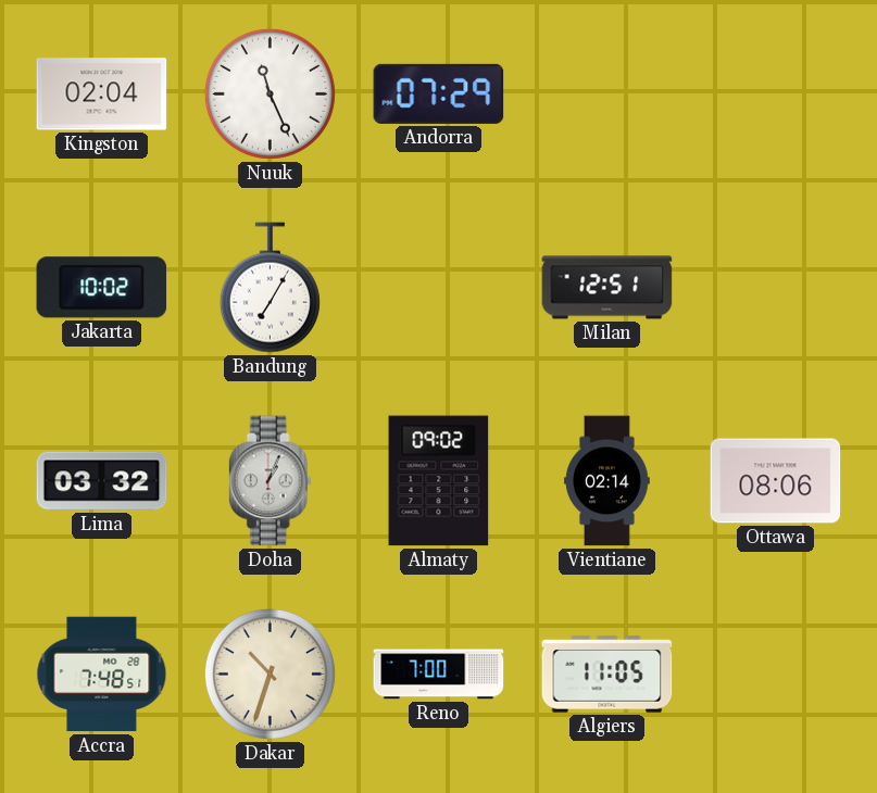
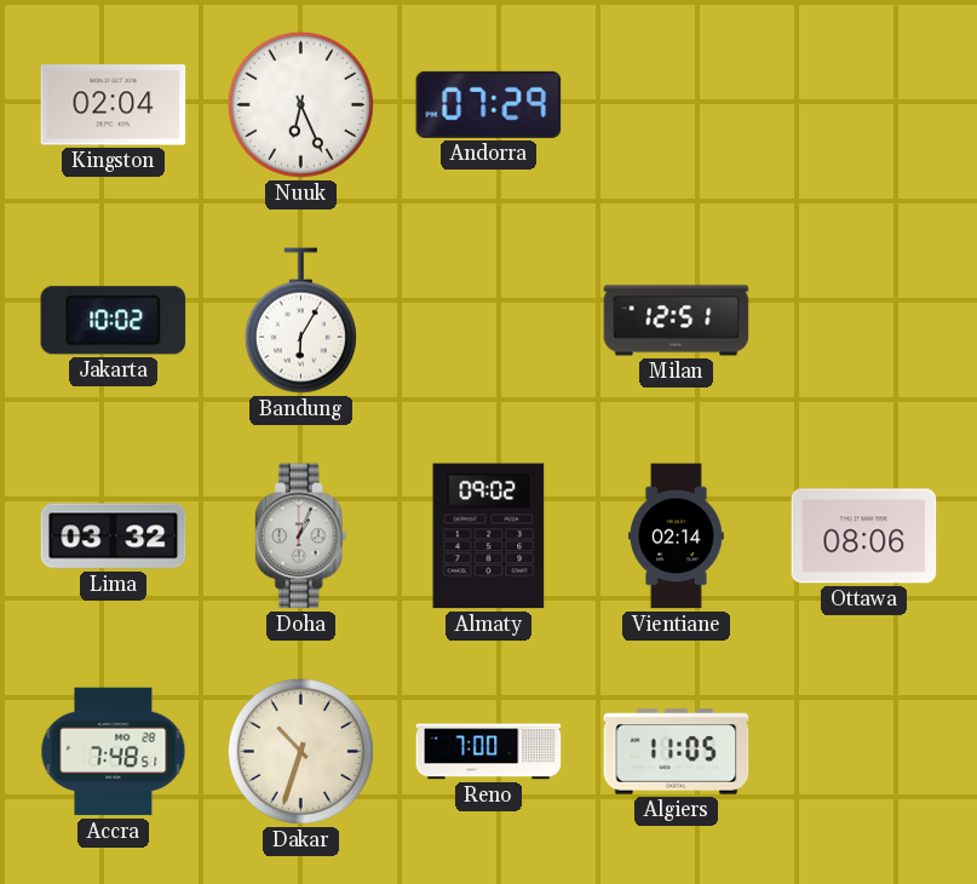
Nuuk: 11:26 -> 6:26
Bandung: 7:05 -> 6:05
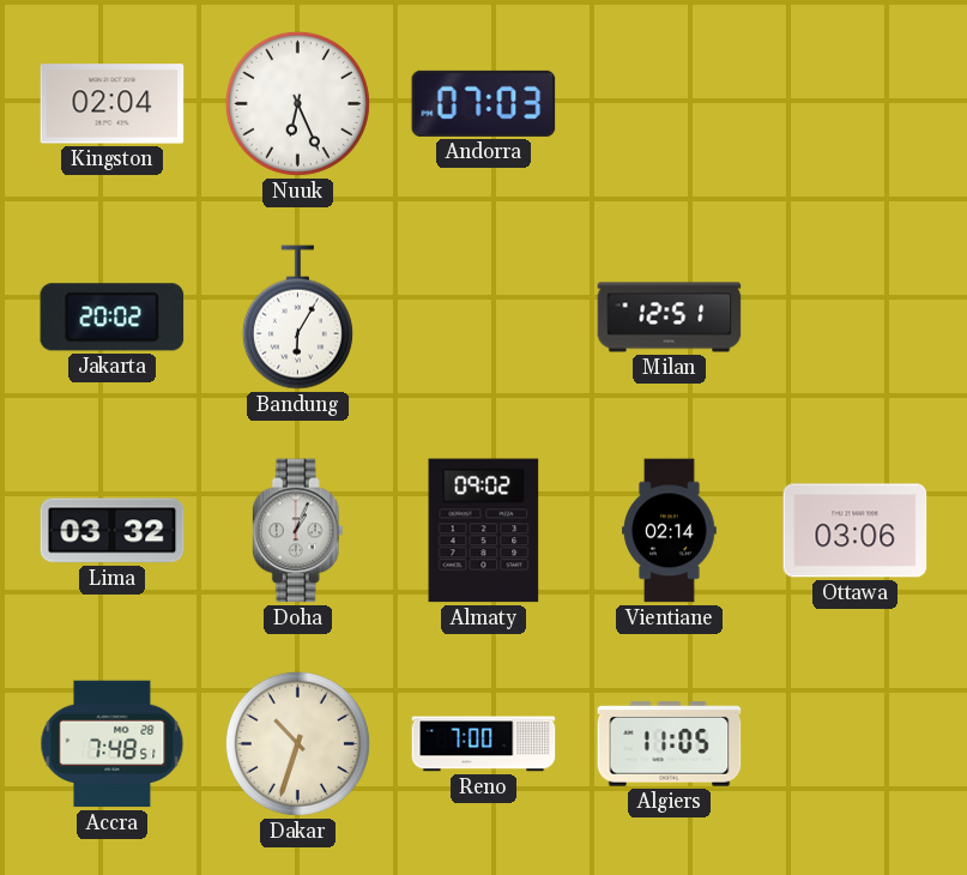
Andorra: 07:29 -> 07:03
Jakarta: 10:02 -> 20:02
Ottawa: 08:06 -> 03:06
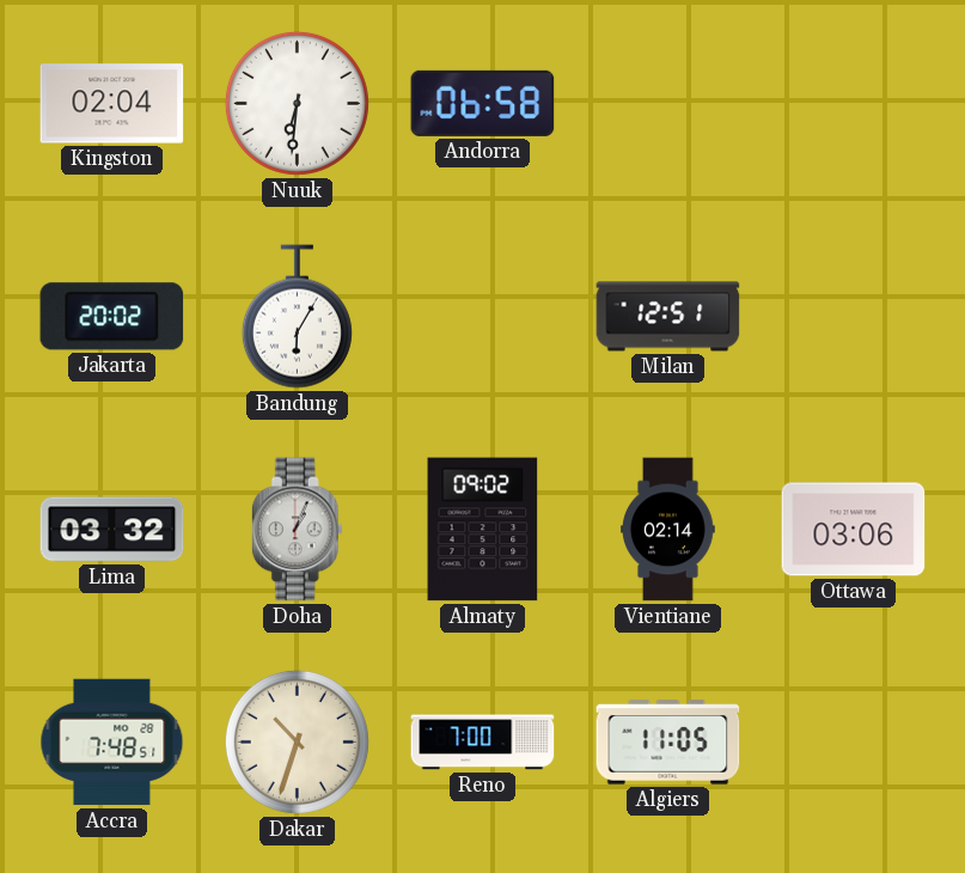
Nuuk: 6:26 -> 6:31
Andorra: 07:03 -> 06:58
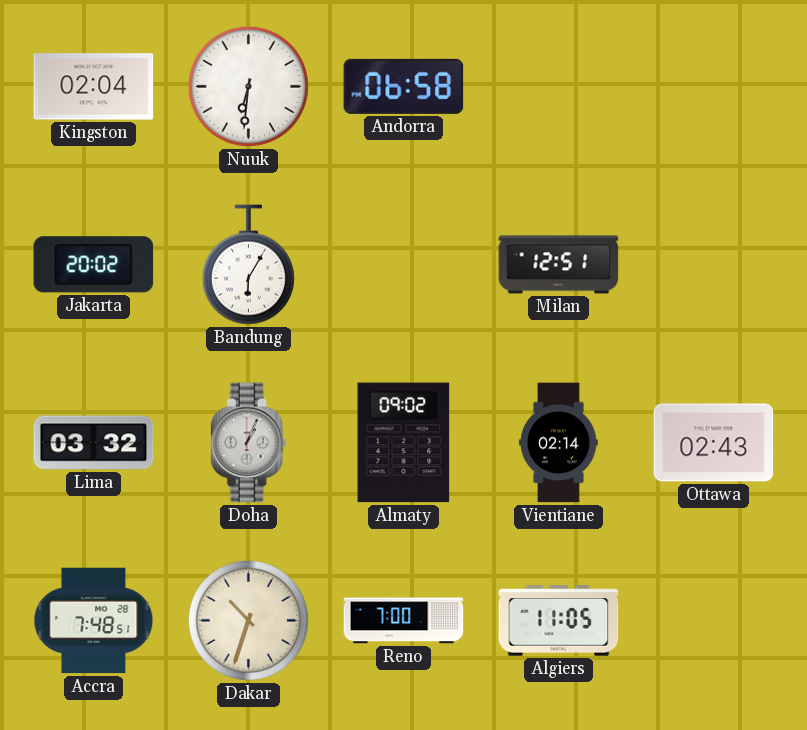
Ottawa: 03:06 -> 02:43
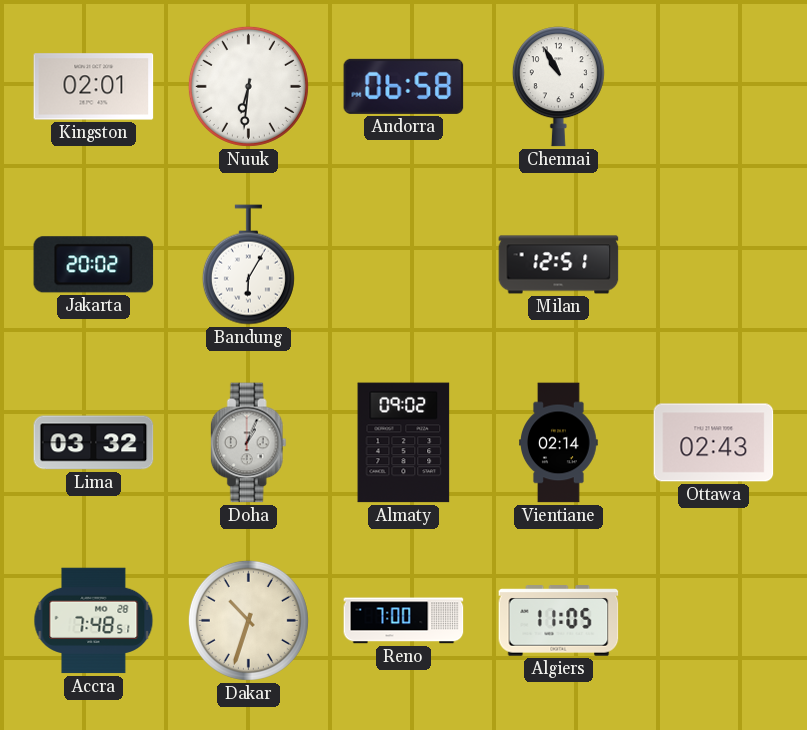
Kingston: 02:04 -> 02:01
Chennai: none -> 10:55
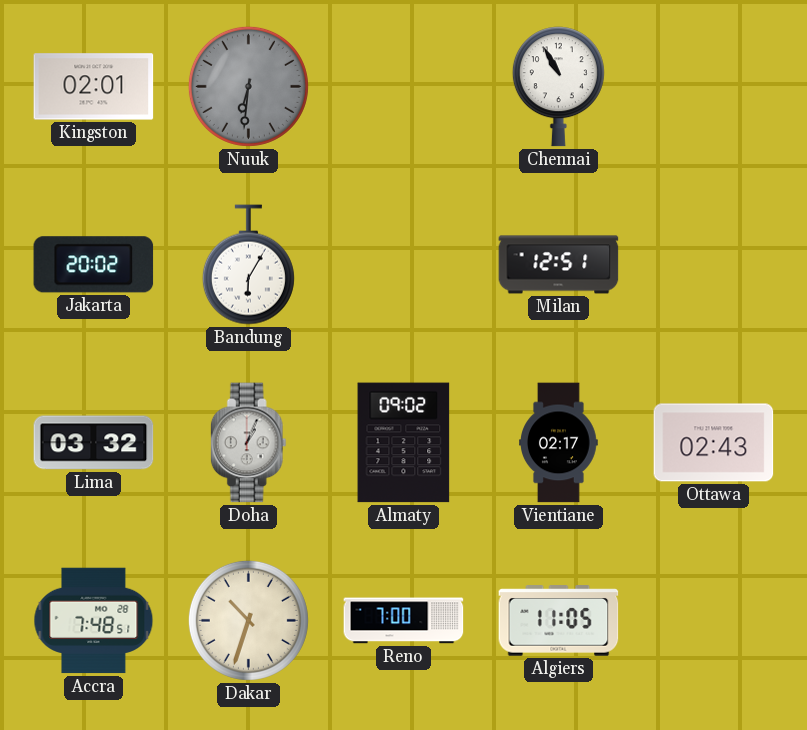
Nuuk dial: white -> grey
Andorra: 06:58 -> none
Vientiane: 02:14 -> 02:17
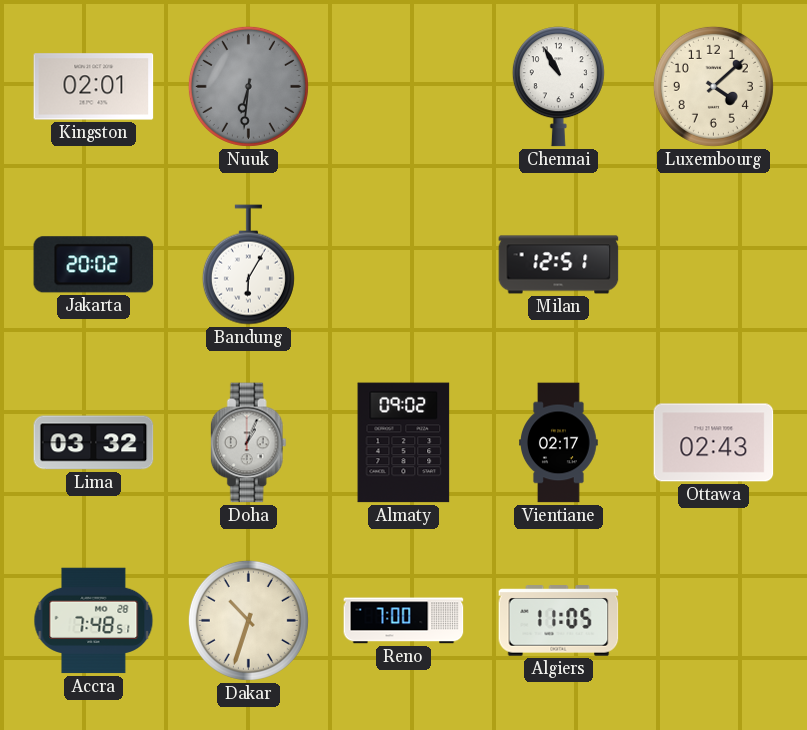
Luxembourg: none -> 4:08
